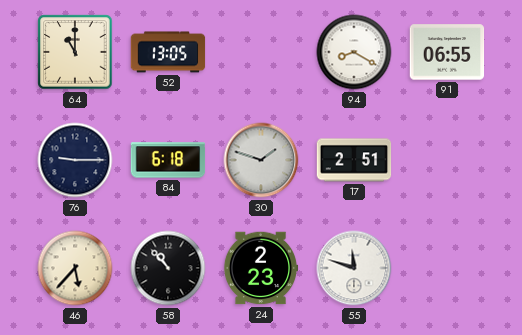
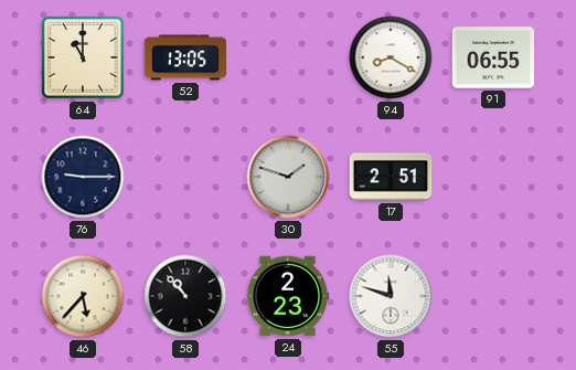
84: 6:18 -> none
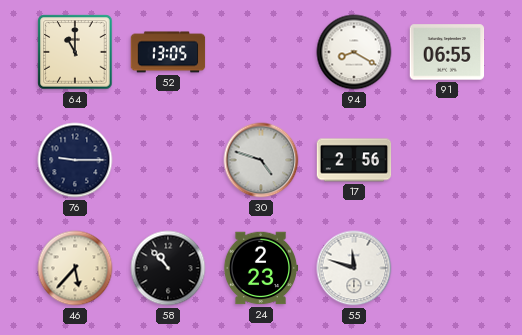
30: 1:48 -> 4:48
17: 2:51 -> 2:56
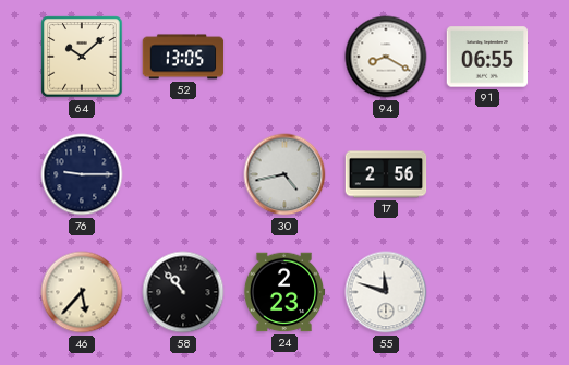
64: 11:00 -> 10:08
30: 4:48 -> 4:43
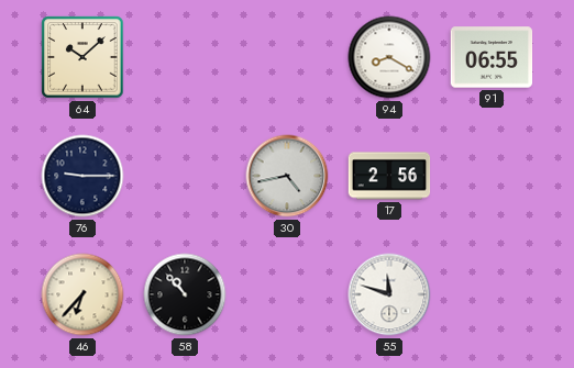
52: 13:05 -> none
46: 5:37 -> 6:37
24: 2:23 -> none
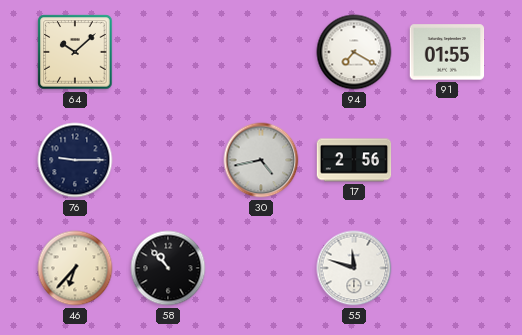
94: 8:20 -> 7:20
91: 06:55 -> 01:55
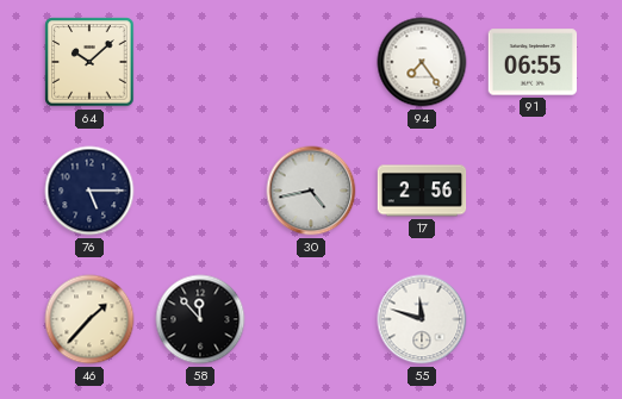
94: 7:20 -> 7:24
91: 01:55 -> 06:55
76: 9:15 -> 5:15
46: 6:37 -> 1:37
58: 10:53 -> 11:53
